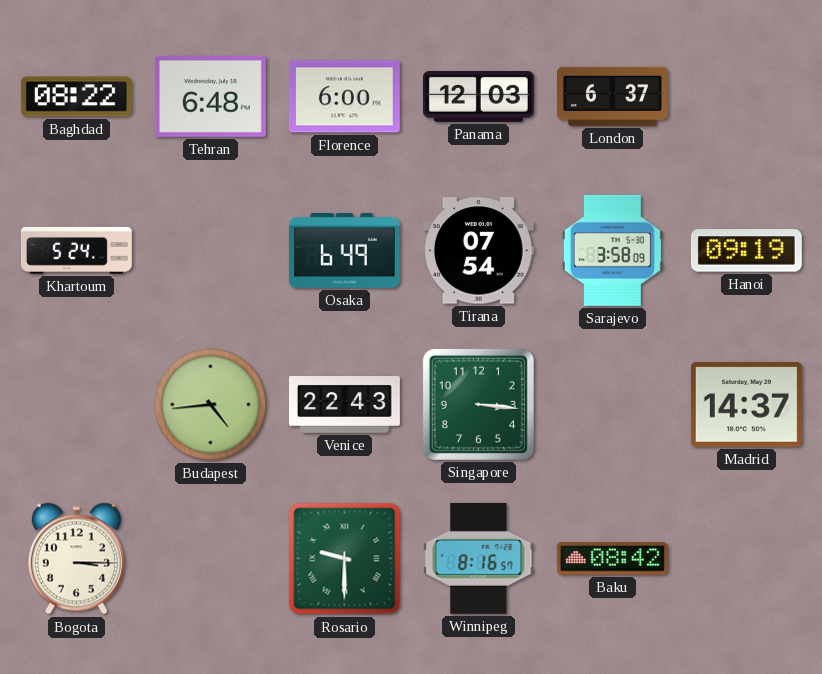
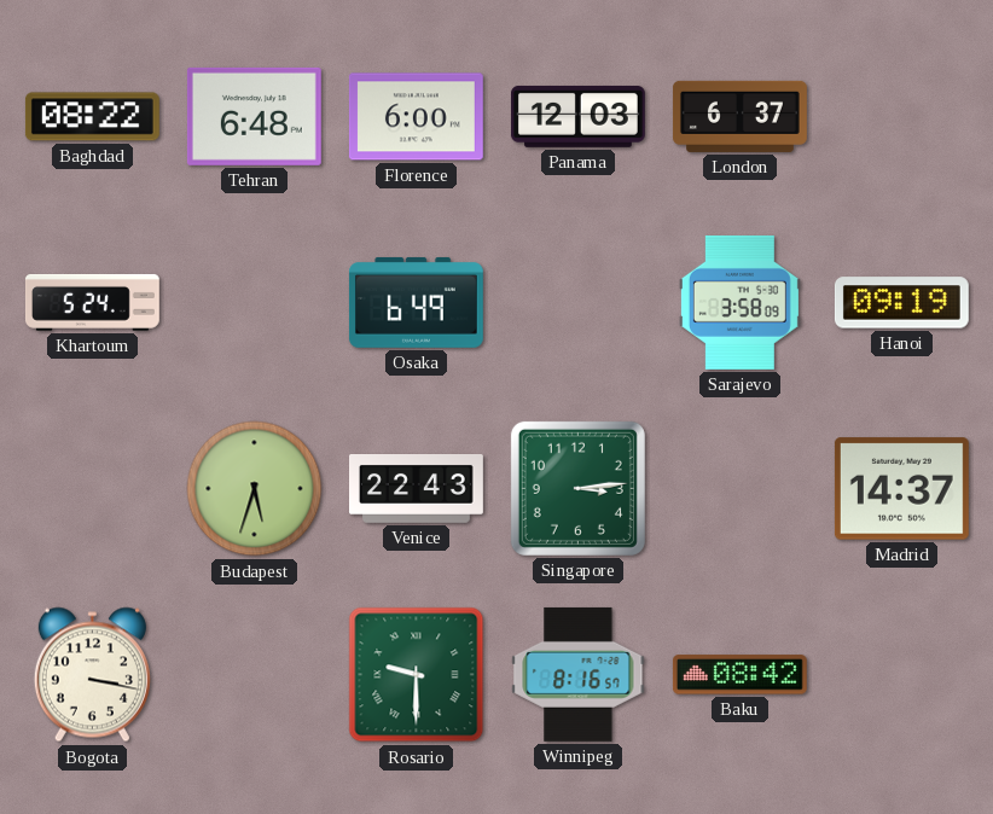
Tirana: 07:54 -> none
Budapest: 4:44 -> 5:33
Singapore: 3:16 -> 3:14
Bogota: 3:15 -> 3:17
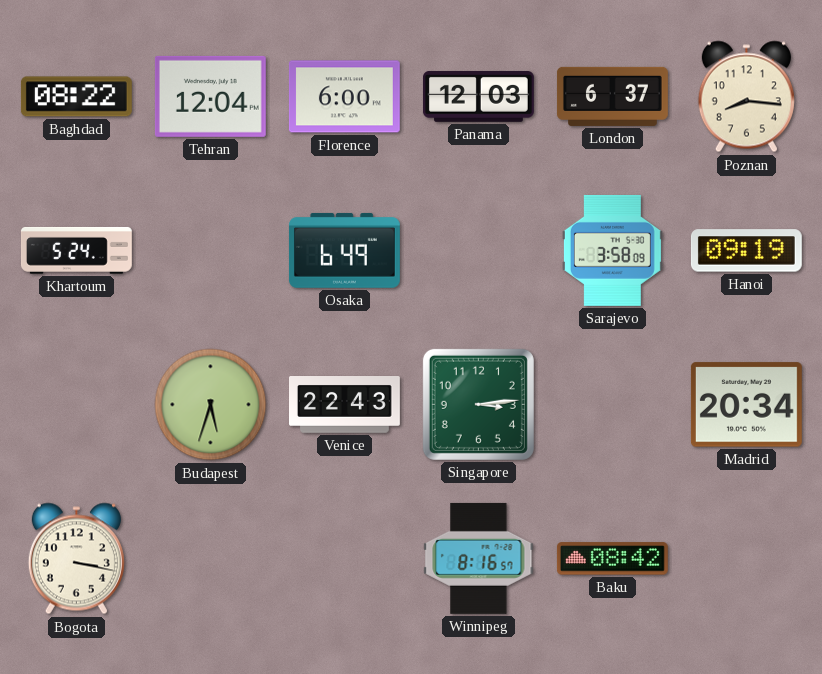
Tehran: 6:48 -> 12:04
Poznan: none -> 8:16
Madrid: 14:37 -> 20:34
Rosario: 9:30 -> none
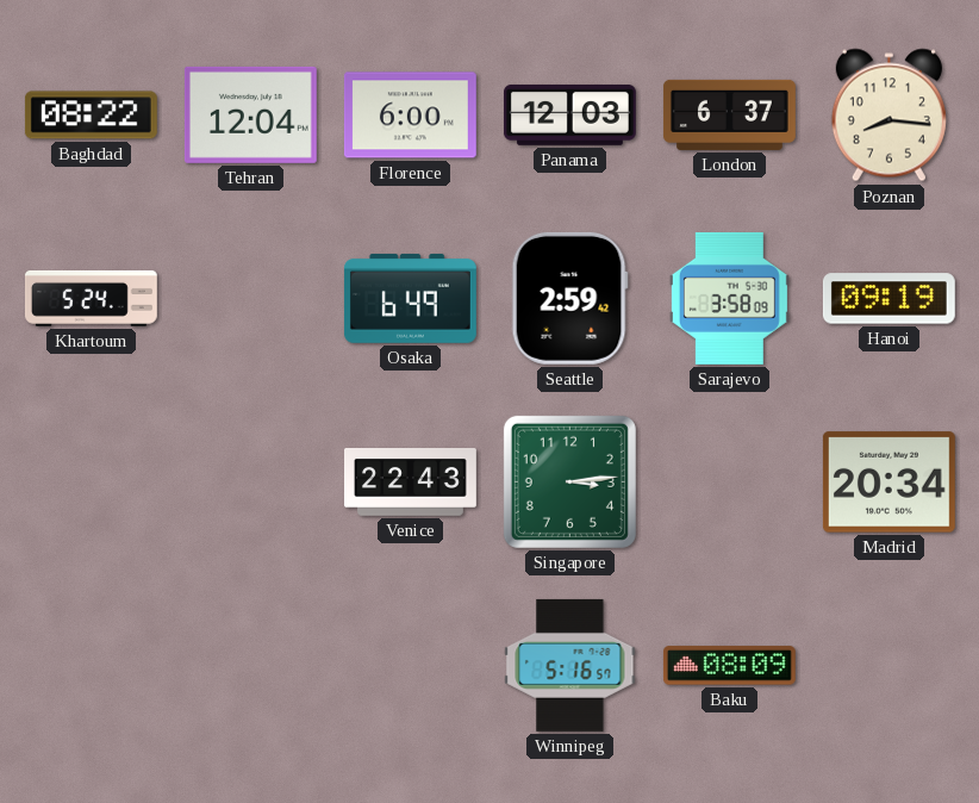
Seattle: none -> 2:59
Budapest: 5:33 -> none
Bogota: 3:17 -> none
Winnipeg: 8:16 -> 5:16
Baku: 08:42 -> 08:09
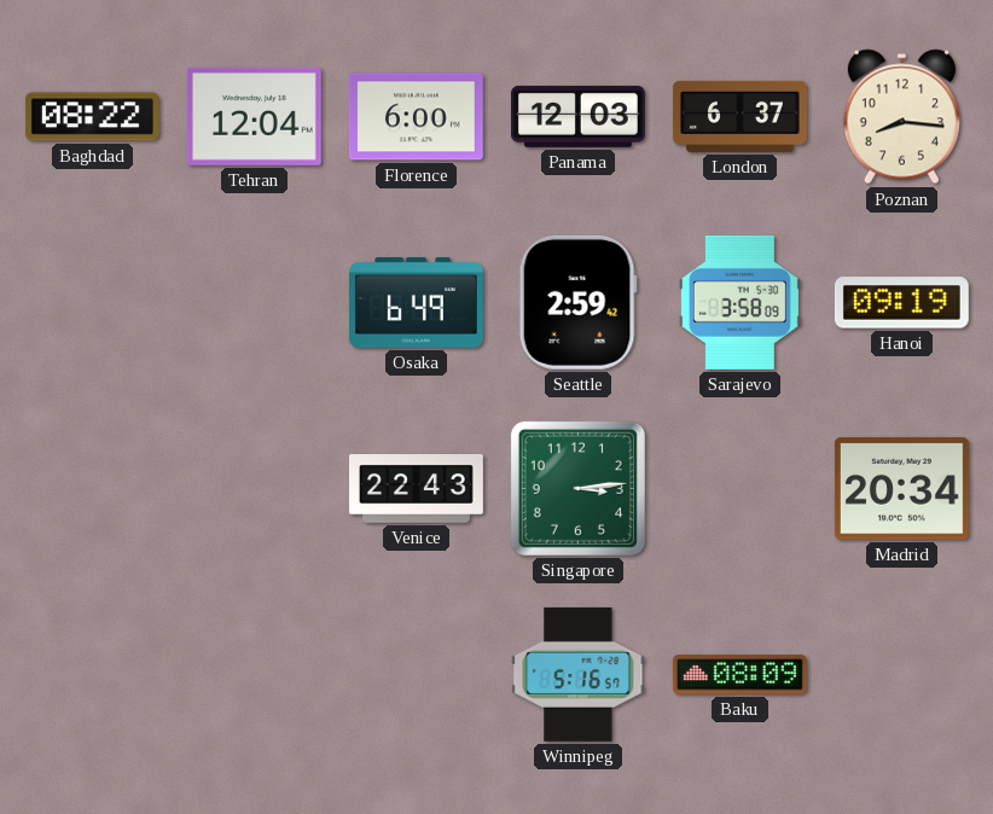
Khartoum: 5:24 -> none
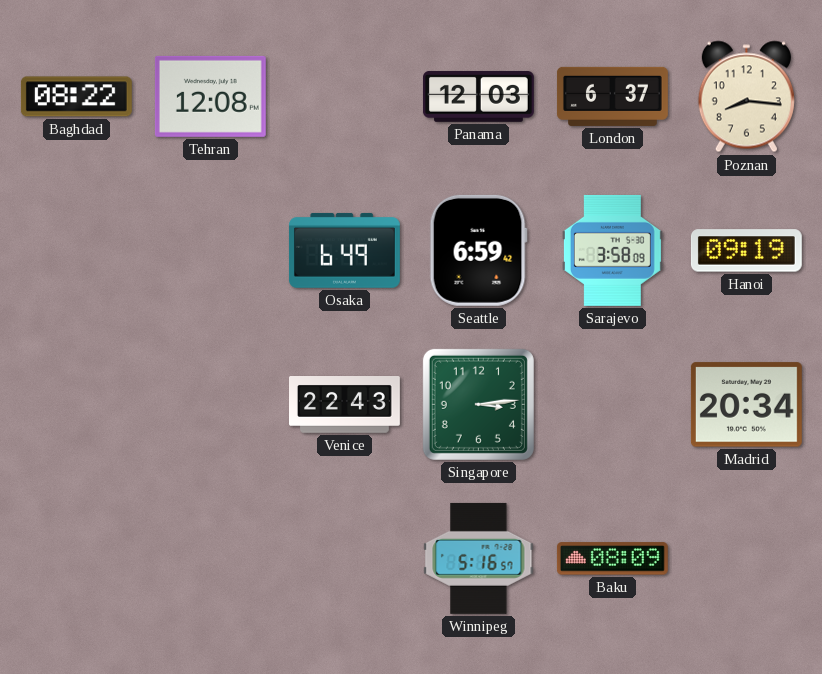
Tehran: 12:04 -> 12:08
Florence: 6:00 -> none
Seattle: 2:59 -> 6:59
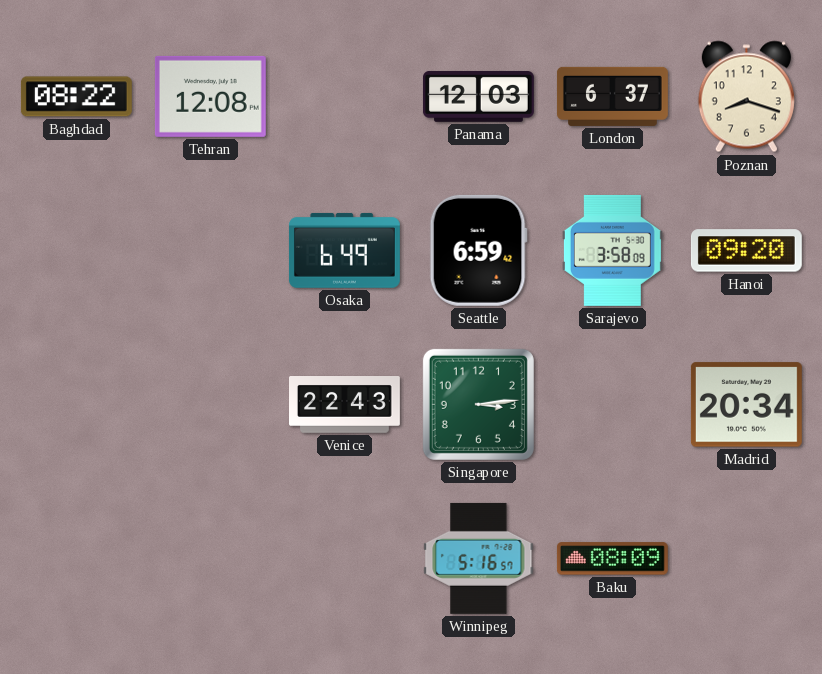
Poznan: 8:16 -> 8:18
Hanoi: 09:19 -> 09:20
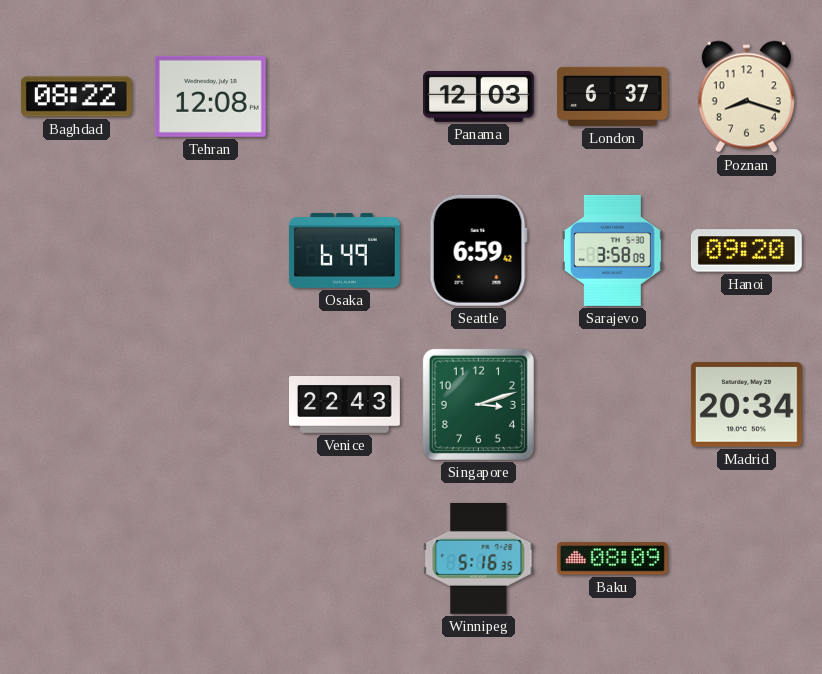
Singapore: 3:14 -> 3:12
Winnipeg: 5:16:57 -> 5:16:35
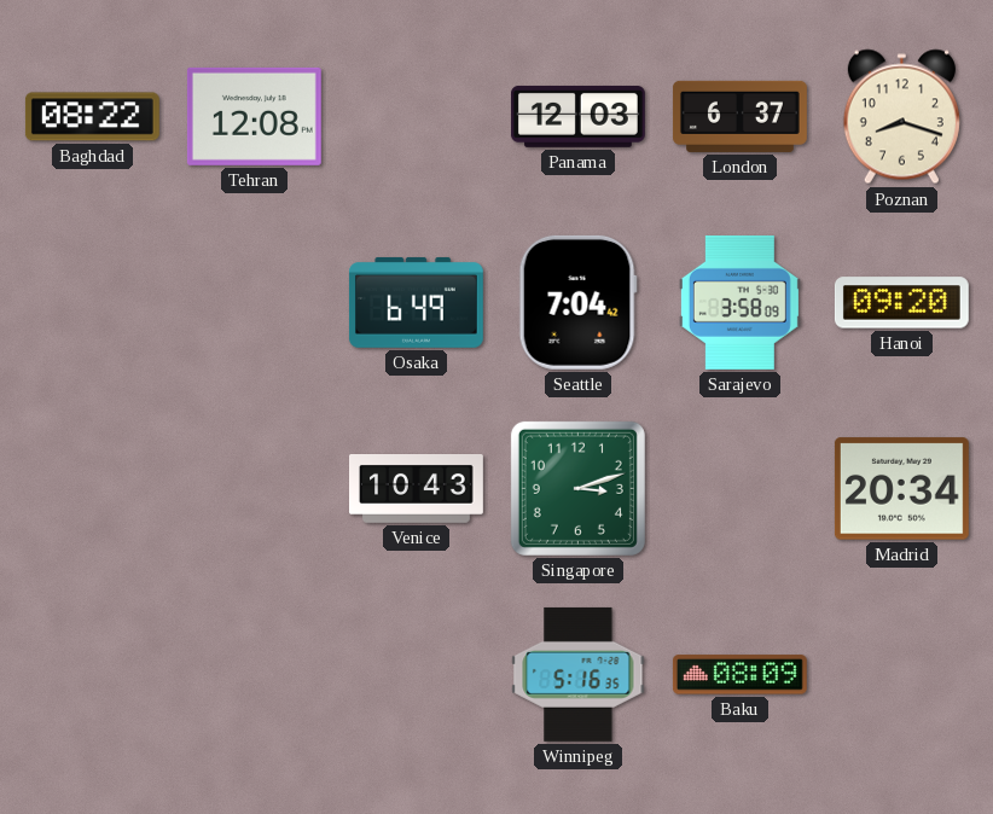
Seattle: 6:59 -> 7:04
Venice: 22:43 -> 10:43
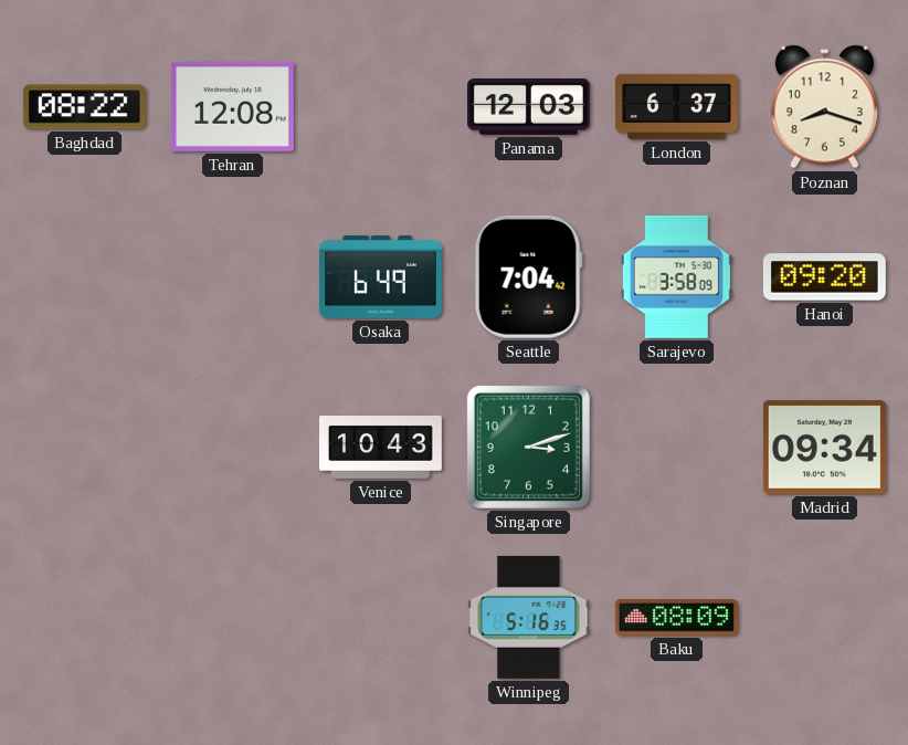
Madrid: 20:34 -> 09:34
